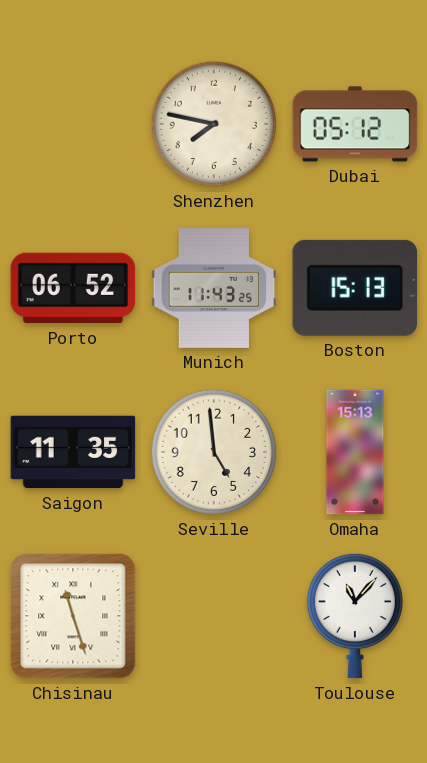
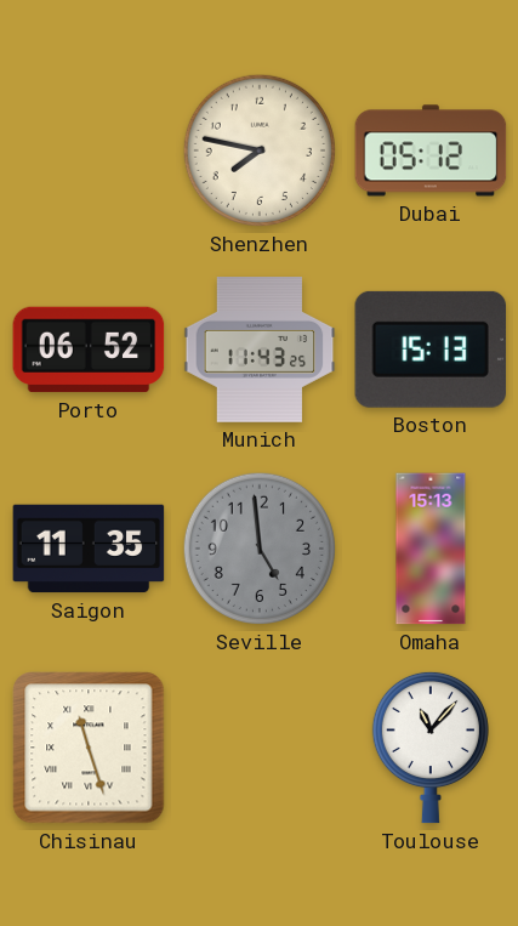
Seville dial: cream -> grey
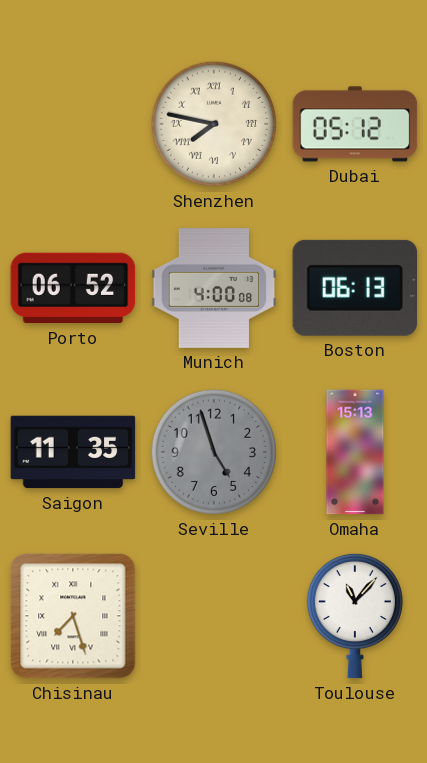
Shenzhen numerals: Arabic -> Roman
Munich: 11:43 -> 4:00
Boston: 15:13 -> 06:13
Seville: 4:59 -> 4:57
Chisinau: 11:27 -> 7:27
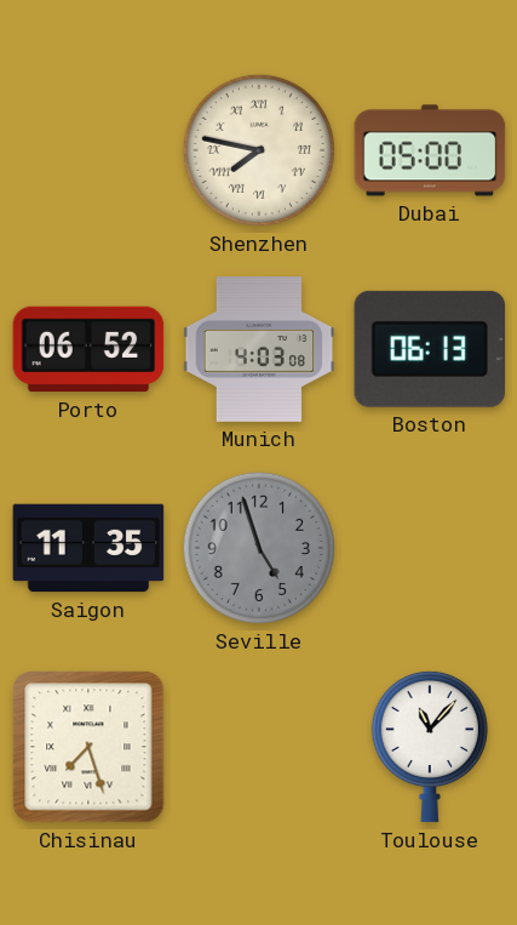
Dubai: 05:12 -> 05:00
Munich: 4:00 -> 4:03
Omaha: 15:13 -> none
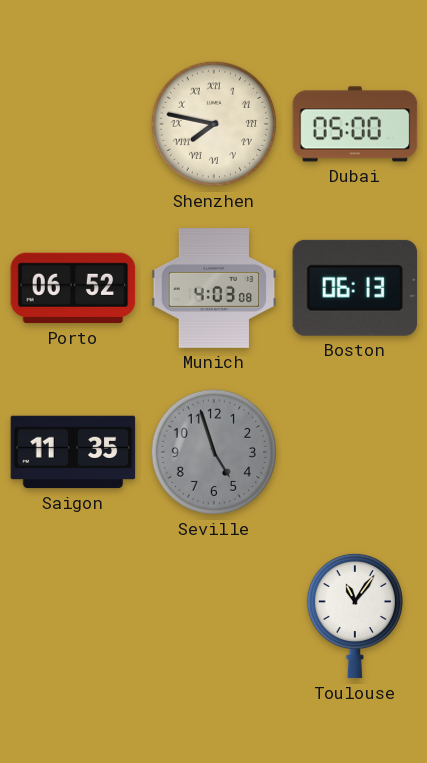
Chisinau: 7:27 -> none
Toulouse: 11:07 -> 11:06
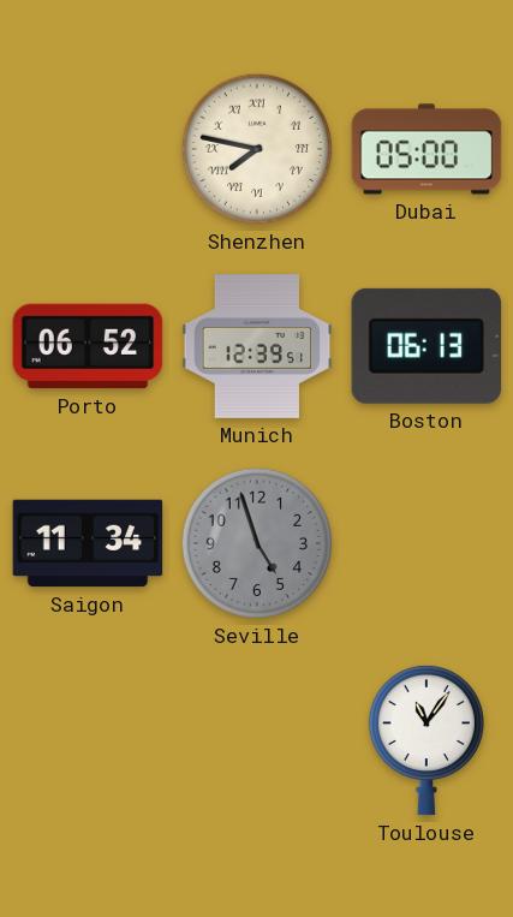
Munich: 4:03 -> 12:39
Saigon: 11:35 -> 11:34
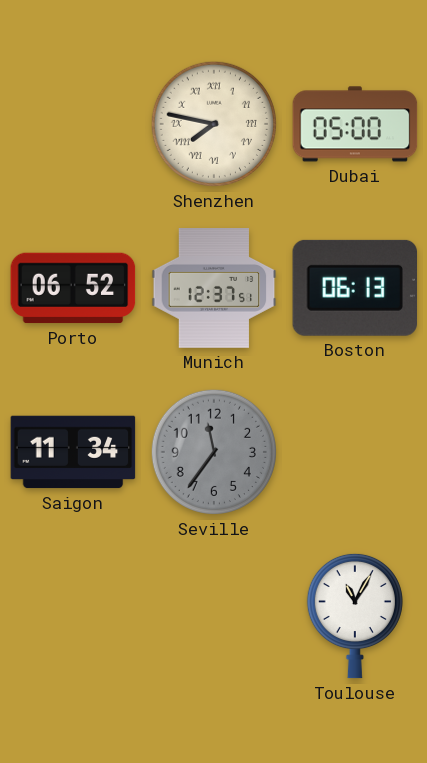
Munich: 12:39 -> 12:37
Seville: 4:57 -> 11:36
Toulouse: 11:06 -> 11:05
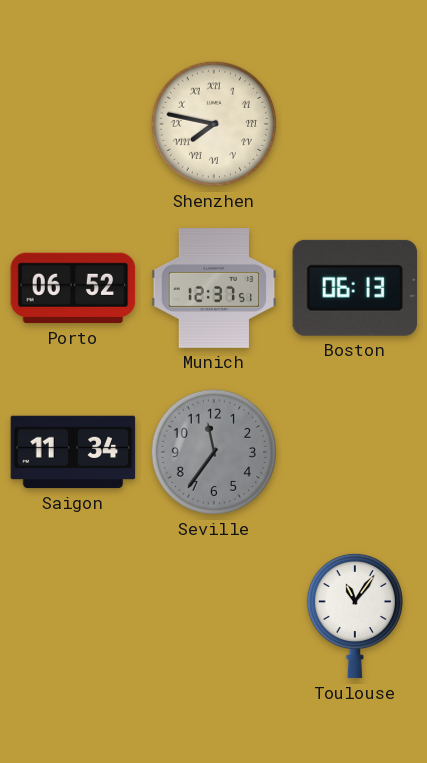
Dubai: 05:00 -> none
Toulouse: 11:05 -> 11:06
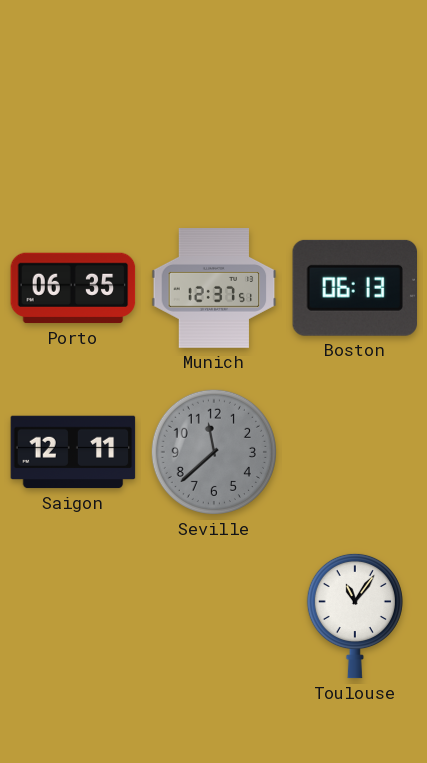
Shenzhen: 7:47 -> none
Porto: 06:52 -> 06:35
Saigon: 11:34 -> 12:11
Seville: 11:36 -> 11:38
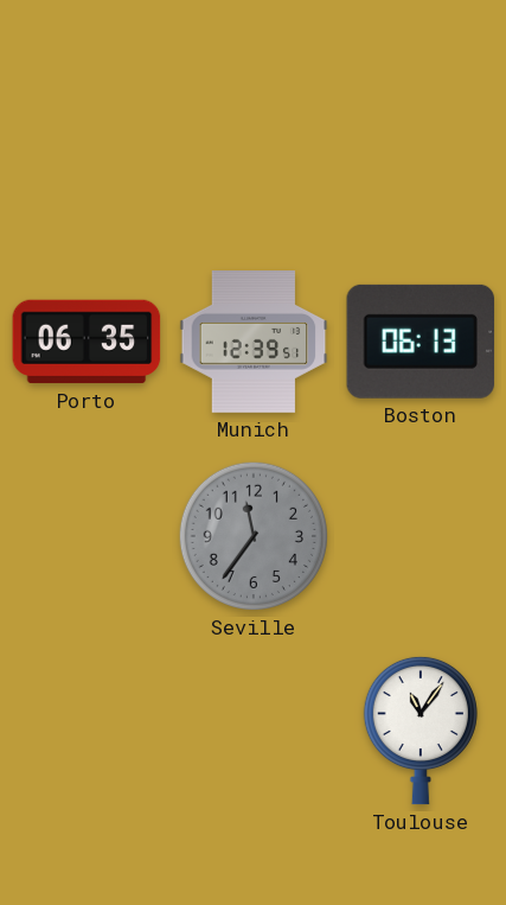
Munich: 12:37 -> 12:39
Saigon: 12:11 -> none
Seville: 11:38 -> 11:36
